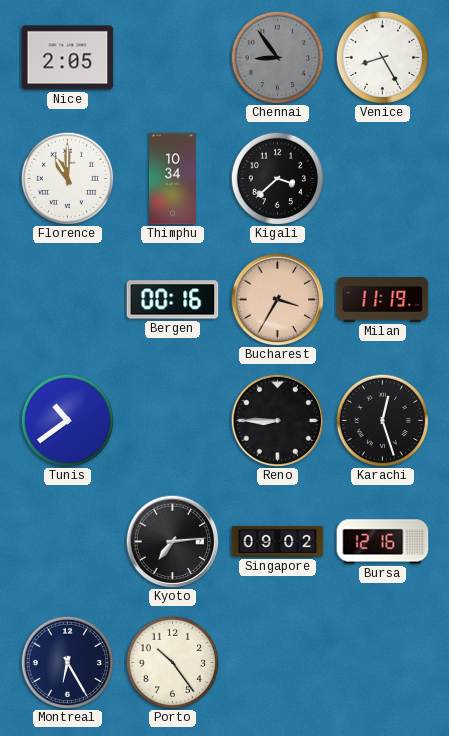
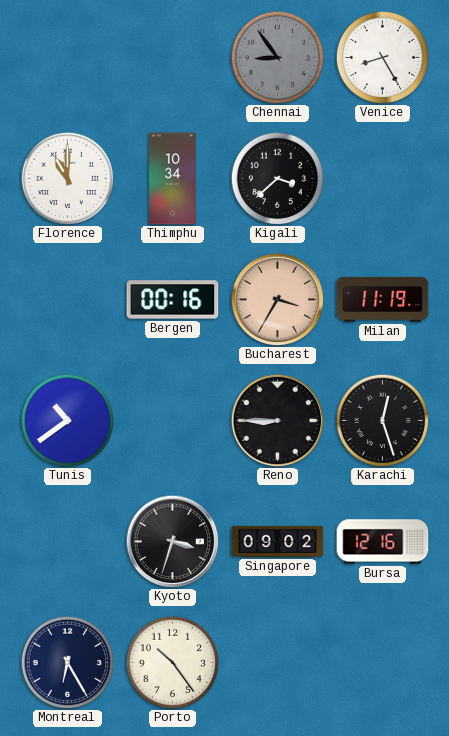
Nice: 2:05 -> none
Kyoto: 7:14 -> 3:33
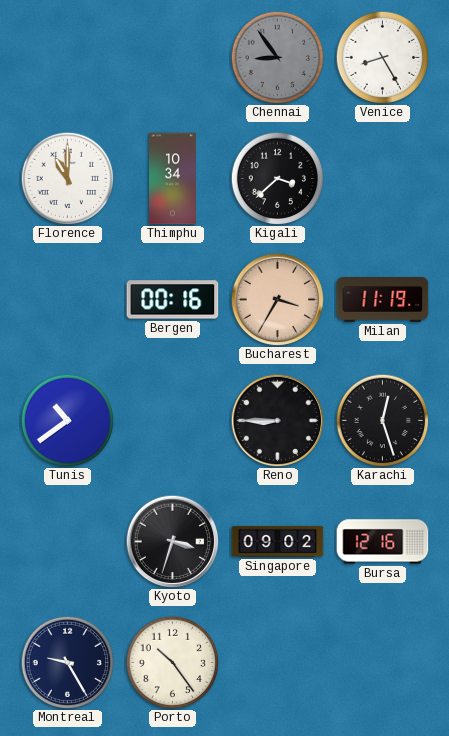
Montreal: 6:25 -> 9:25
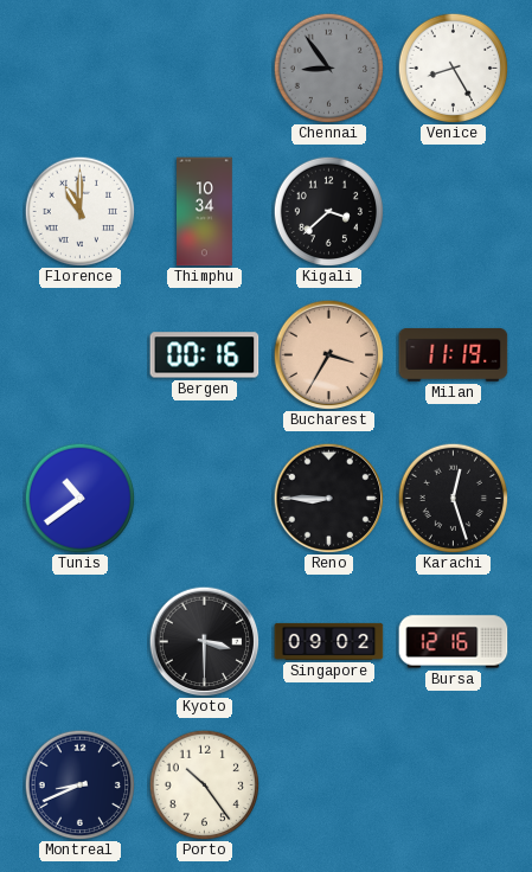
Kyoto: 3:33 -> 3:30
Montreal: 9:25 -> 8:41
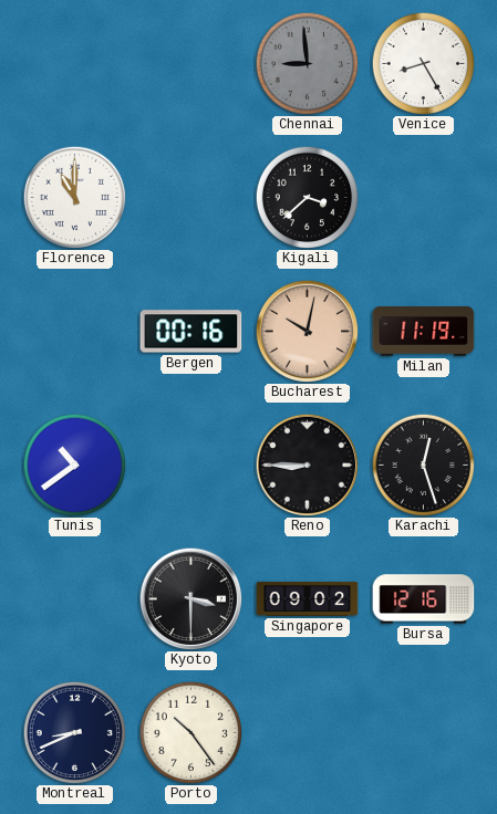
Chennai: 8:54 -> 8:59
Thimphu: 10:34 -> none
Bucharest: 3:35 -> 10:02
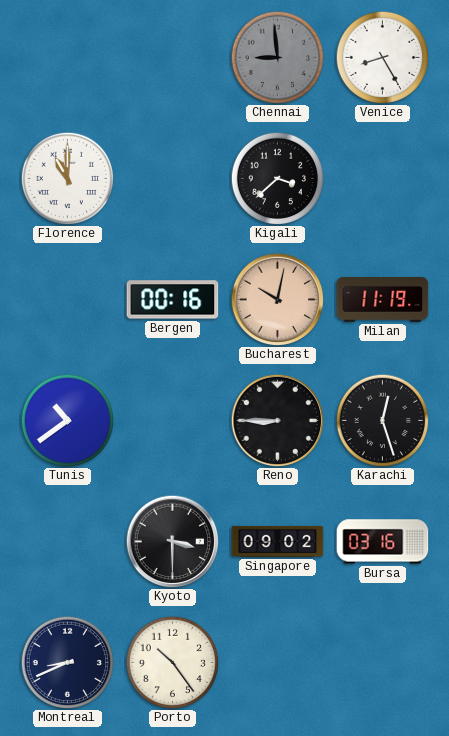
Bursa: 12:16 -> 03:16
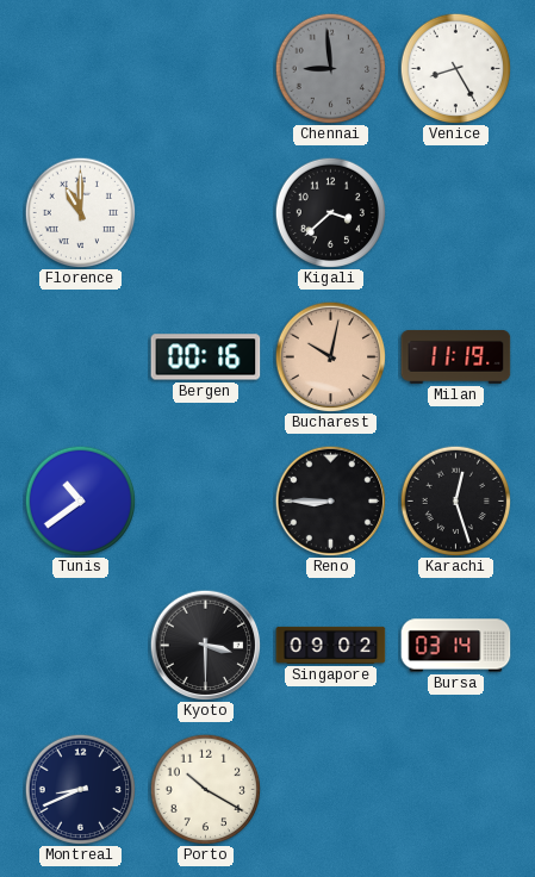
Bursa: 03:16 -> 03:14
Porto: 10:24 -> 10:20
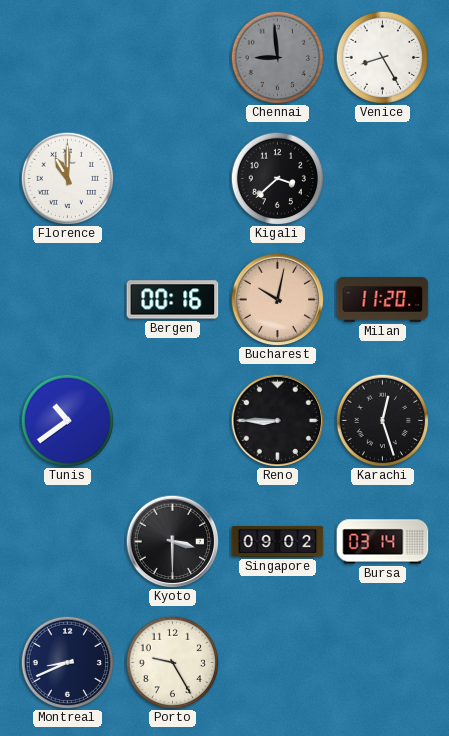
Milan: 11:19 -> 11:20
Porto: 10:20 -> 9:25
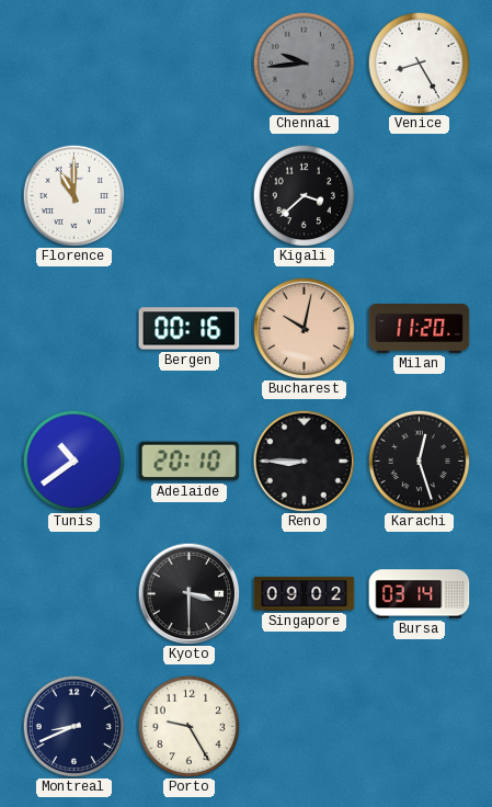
Chennai: 8:59 -> 9:44
Adelaide: none -> 20:10
